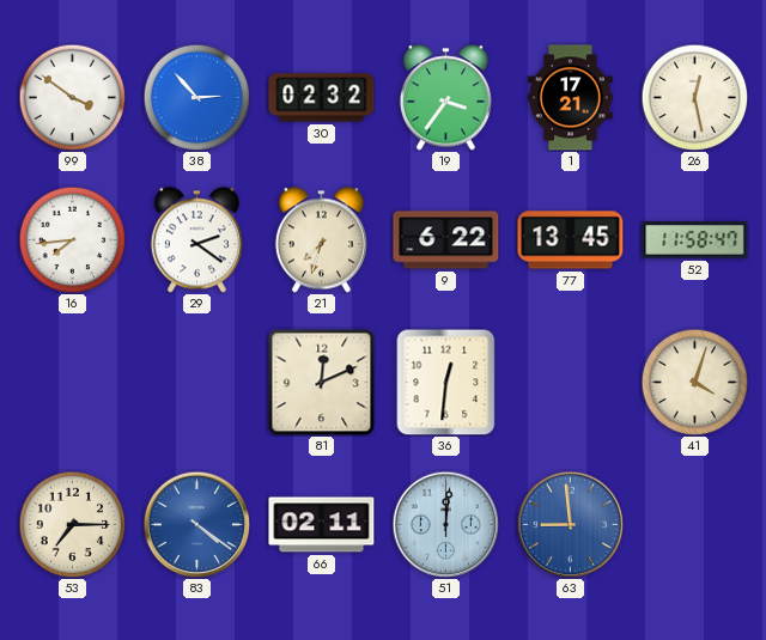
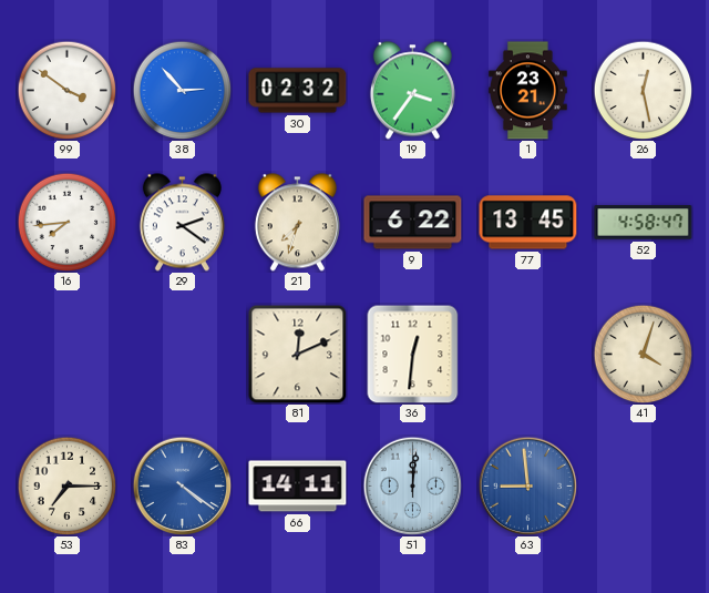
1: 17:21 -> 23:21
52: 11:58 -> 4:58
66: 02:11 -> 14:11
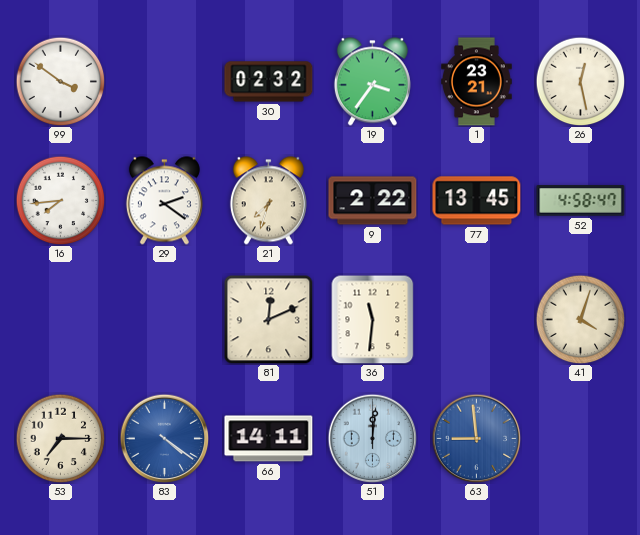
38: 2:53 -> none
9: 6:22 -> 2:22
36: 12:31 -> 11:31
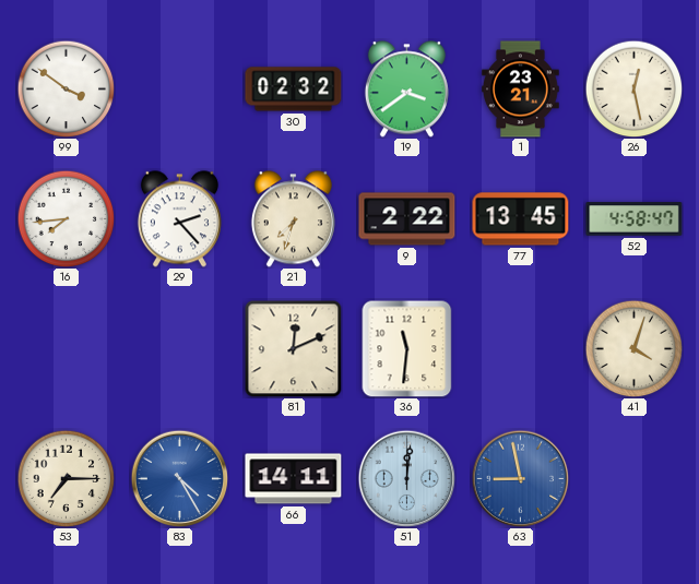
19: 3:36 -> 3:39
29: 2:21 -> 2:23
83: 4:21 -> 4:25
63: 8:59 -> 8:58
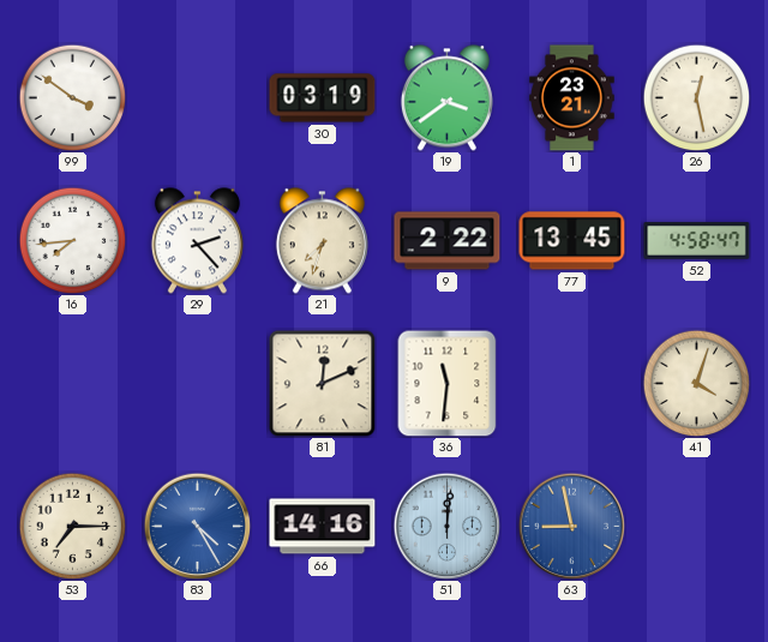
30: 02:32 -> 03:19
66: 14:11 -> 14:16
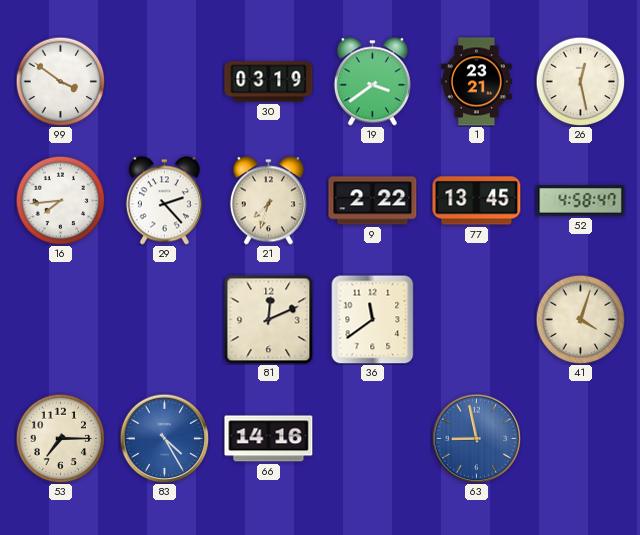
36: 11:31 -> 11:39
51: 12:01 -> none
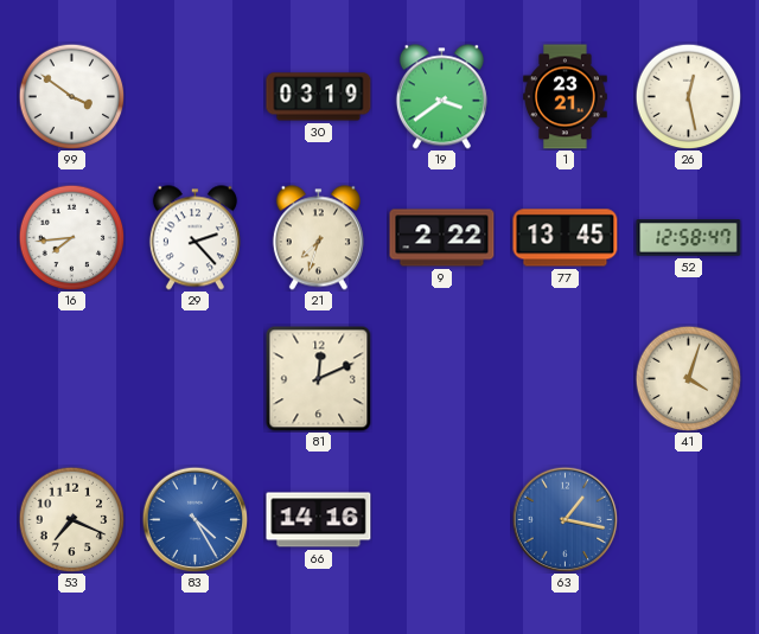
52: 4:58 -> 12:58
36: 11:39 -> none
53: 7:15 -> 7:19
63: 8:58 -> 1:17
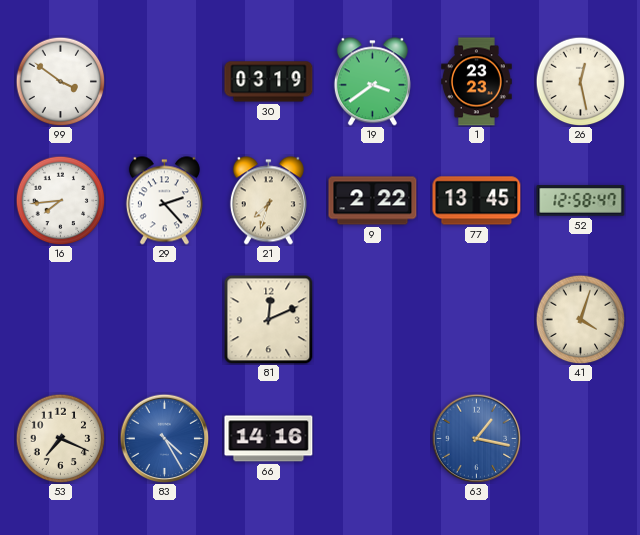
1: 23:21 -> 23:23
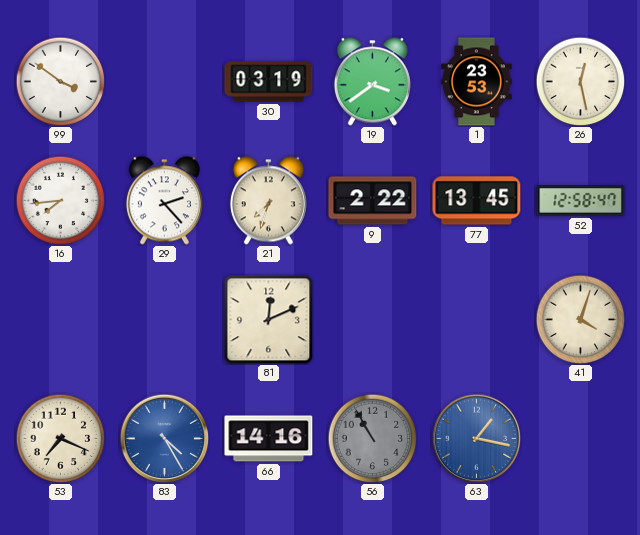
1: 23:23 -> 23:53
56: none -> 10:55
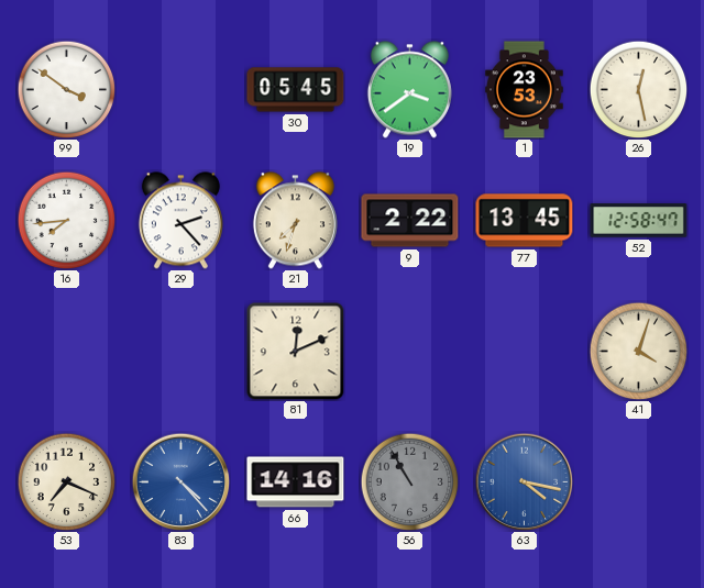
30: 03:19 -> 05:45
83: 4:25 -> 4:23
63: 1:17 -> 4:17
